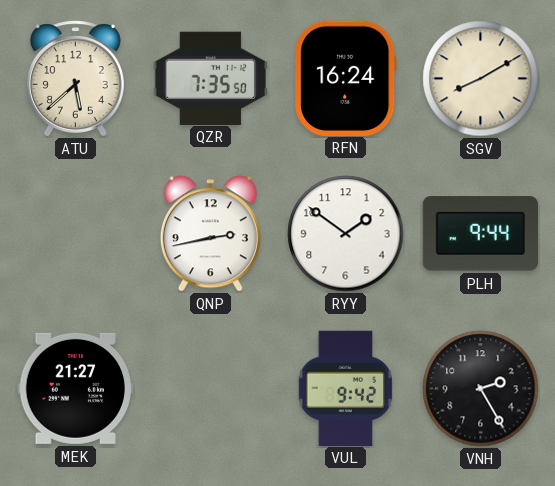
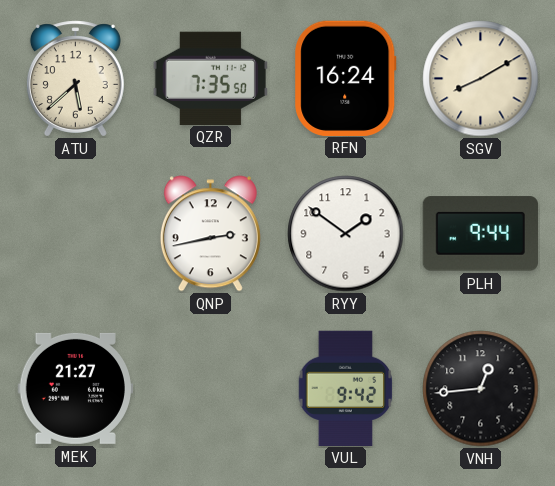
VNH: 2:25 -> 12:44
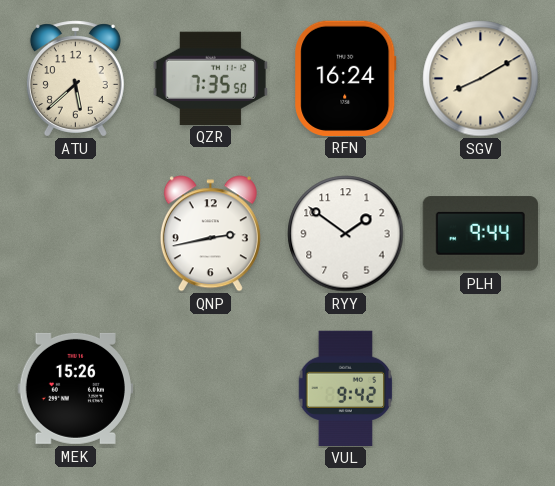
MEK: 21:27 -> 15:26
VNH: 12:44 -> none
